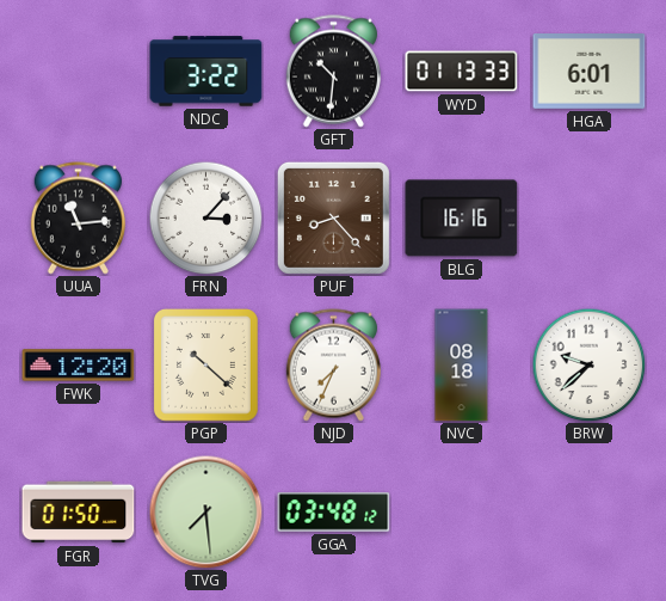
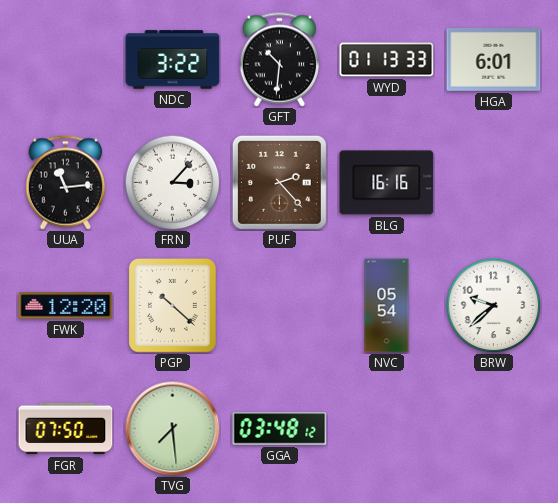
PUF: 8:23 -> 2:23
NJD: 7:34 -> none
NVC: 08:18 -> 05:54
FGR: 01:50 -> 07:50
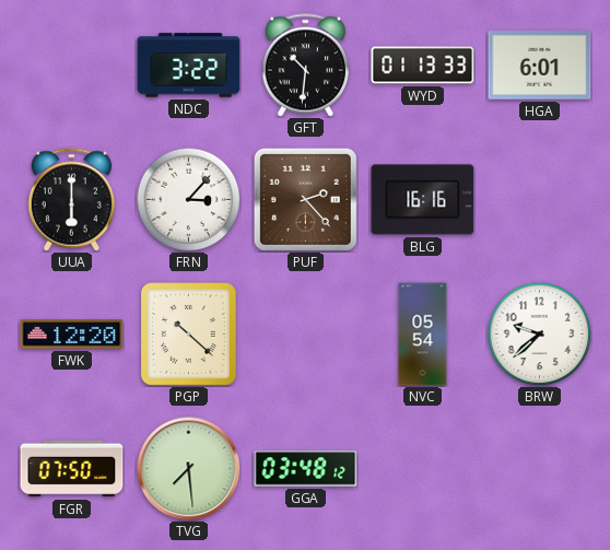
UUA: 11:14 -> 6:00
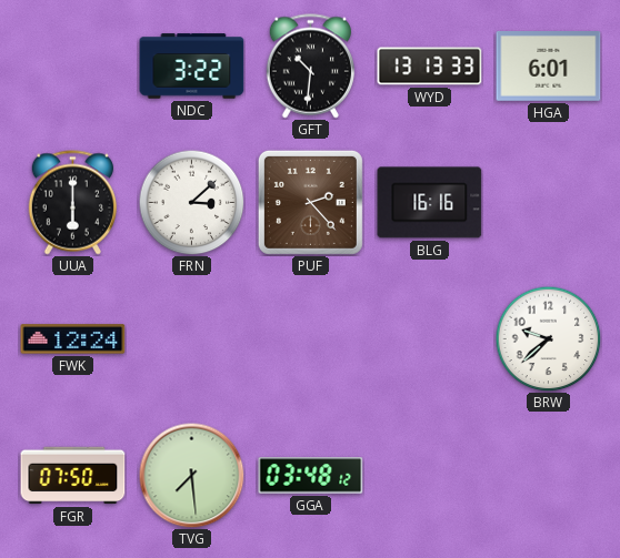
WYD: 01:13 -> 13:13
FRN: 3:07 -> 3:08
FWK: 12:20 -> 12:24
PGP: 10:22 -> none
NVC: 05:54 -> none
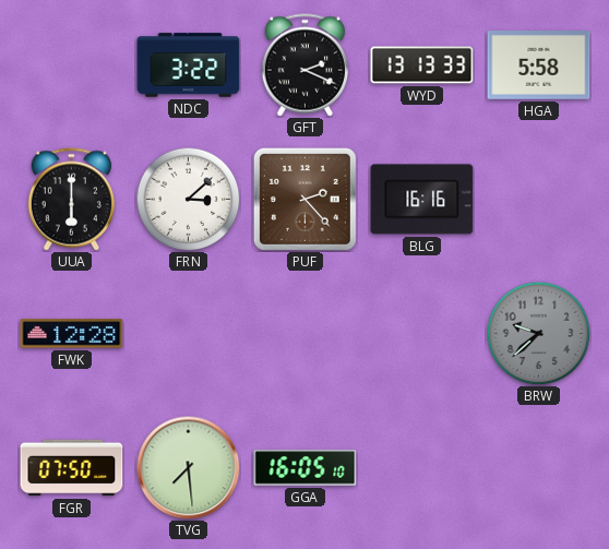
GFT: 10:31 -> 2:19
HGA: 6:01 -> 5:58
FWK: 12:24 -> 12:28
BRW dial: white -> grey
GGA: 03:48 -> 16:05
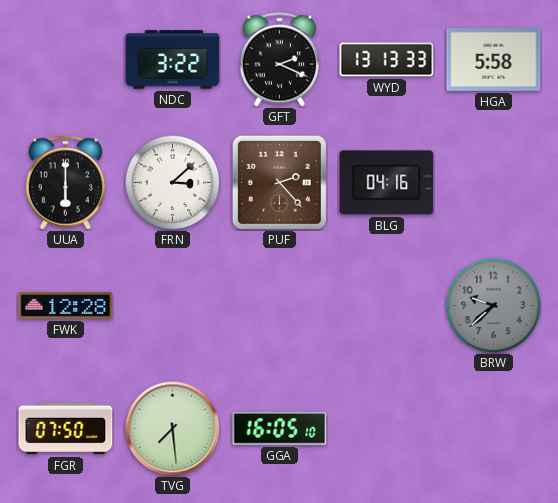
BLG: 16:16 -> 04:16
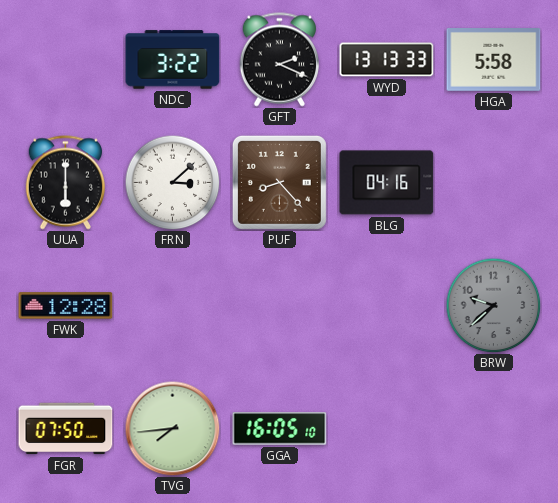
PUF: 2:23 -> 8:23
TVG: 7:29 -> 7:44
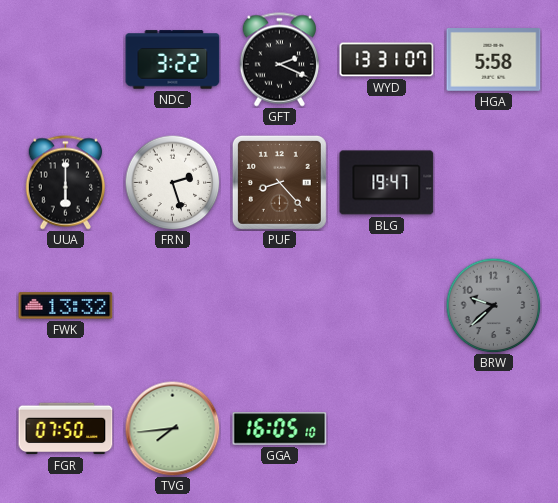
WYD: 13:13 -> 13:31
FRN: 3:08 -> 2:27
BLG: 04:16 -> 19:47
FWK: 12:28 -> 13:32
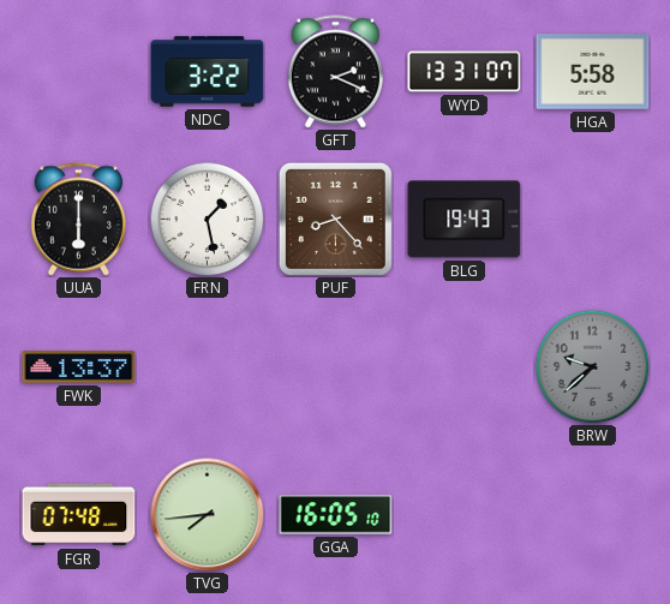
FRN: 2:27 -> 1:28
BLG: 19:47 -> 19:43
FWK: 13:32 -> 13:37
FGR: 07:50 -> 07:48
